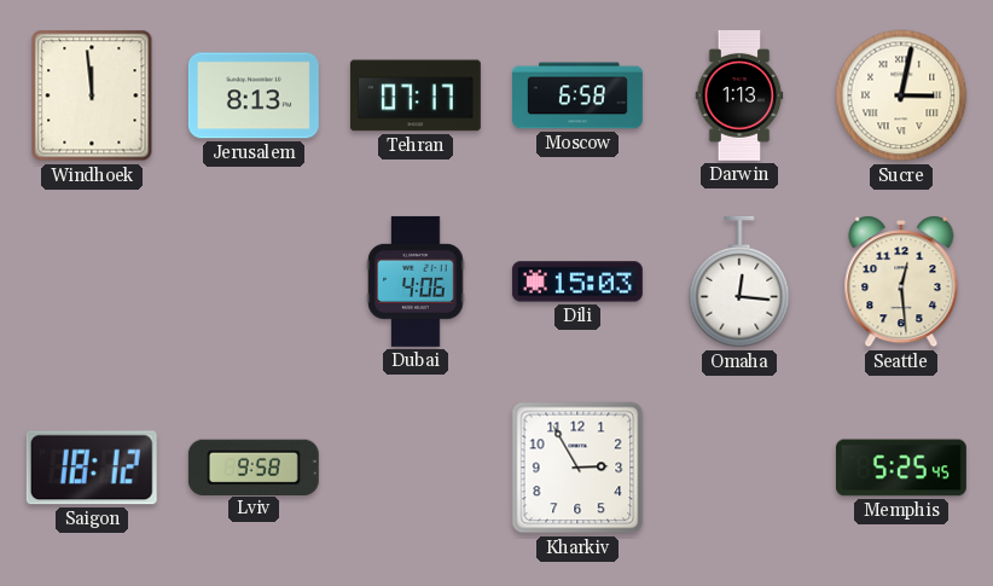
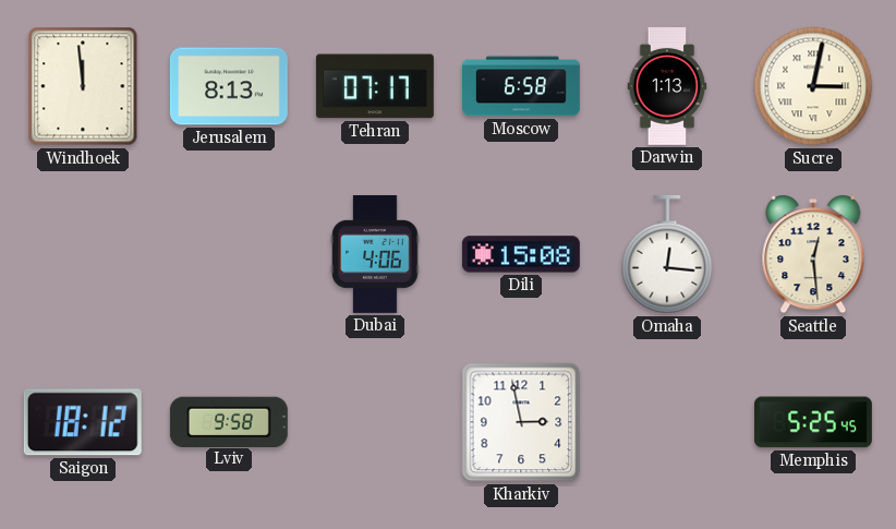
Dili: 15:03 -> 15:08
Kharkiv: 2:55 -> 2:58
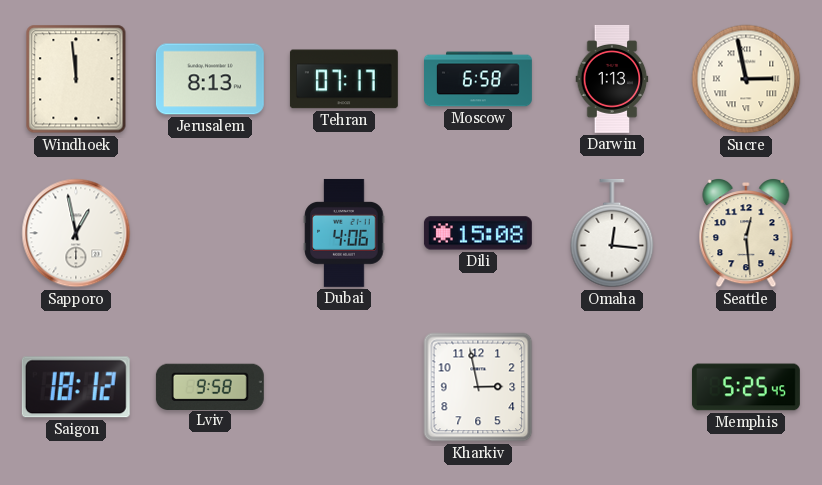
Sucre: 3:02 -> 2:58
Sapporo: none -> 12:58
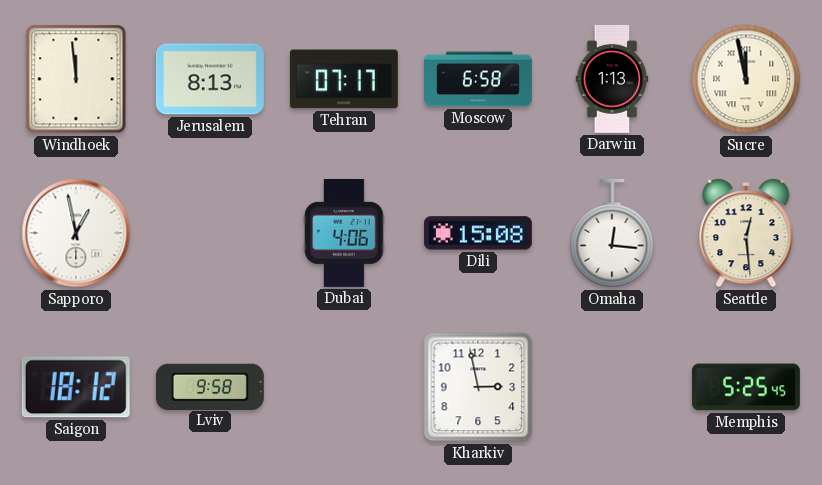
Sucre: 2:58 -> 11:58
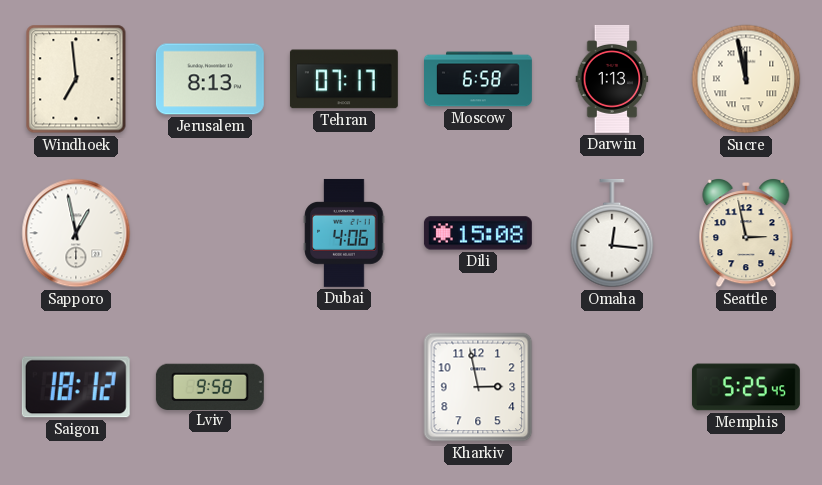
Windhoek: 11:59 -> 6:59
Seattle: 12:29 -> 2:58
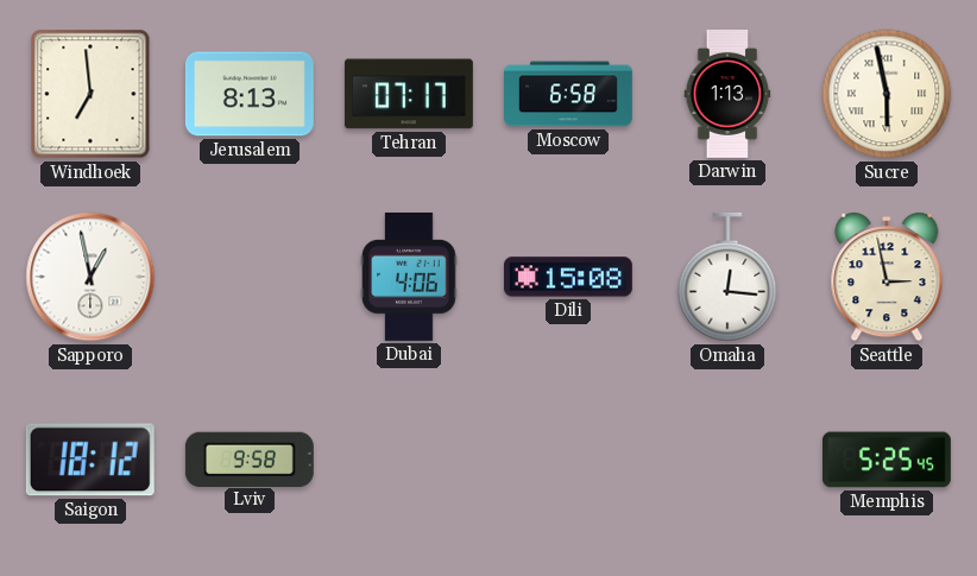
Sucre: 11:58 -> 5:58
Kharkiv: 2:58 -> none
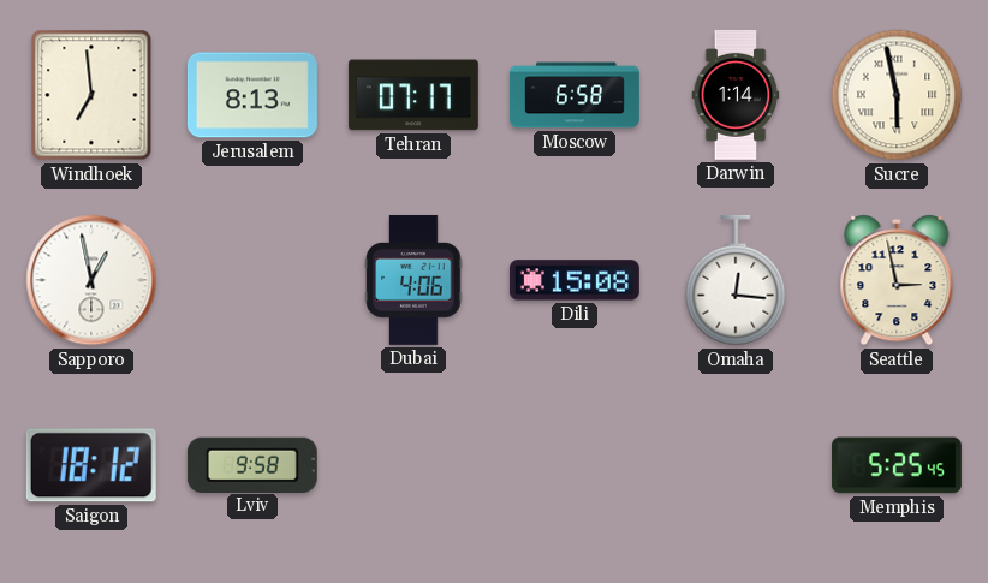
Darwin: 1:13 -> 1:14
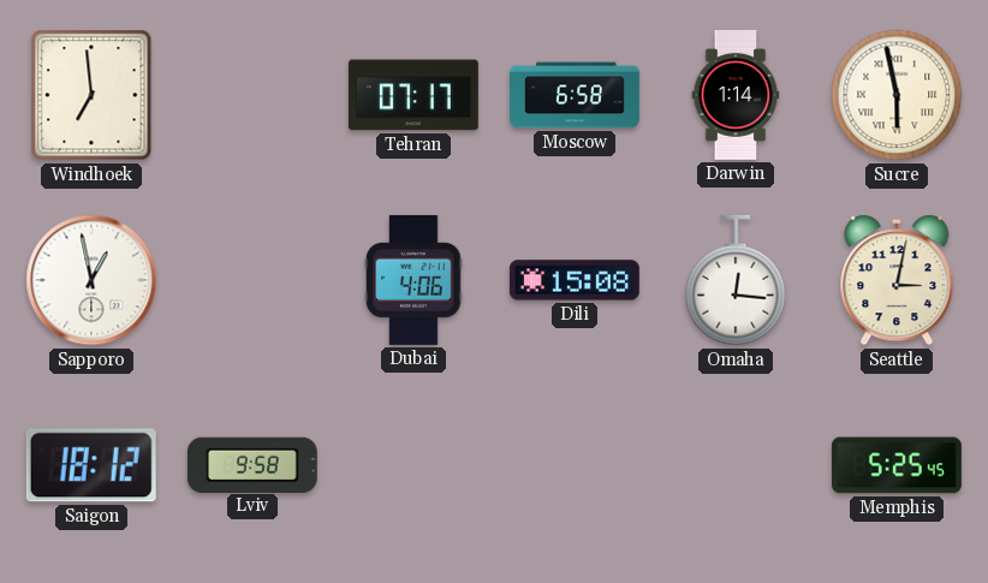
Jerusalem: 8:13 -> none
Seattle: 2:58 -> 3:02
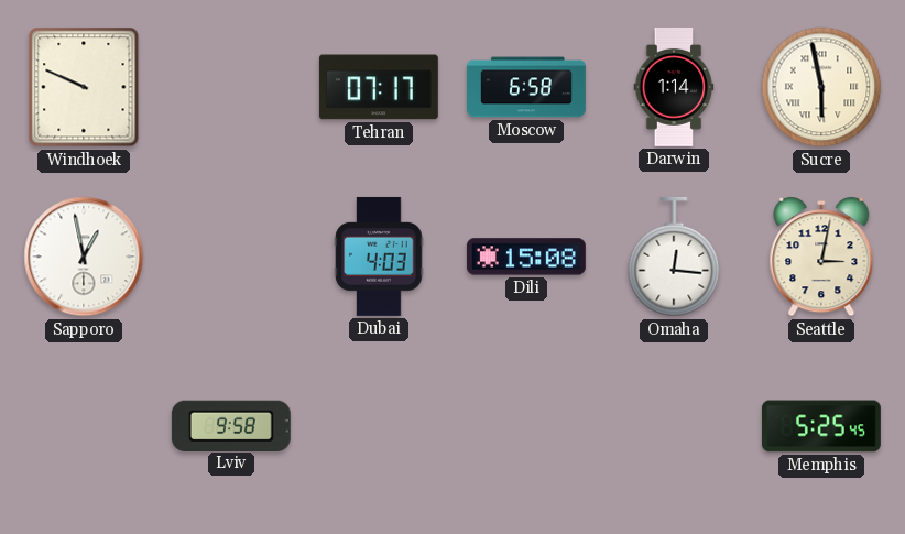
Windhoek: 6:59 -> 9:49
Dubai: 4:06 -> 4:03
Saigon: 18:12 -> none
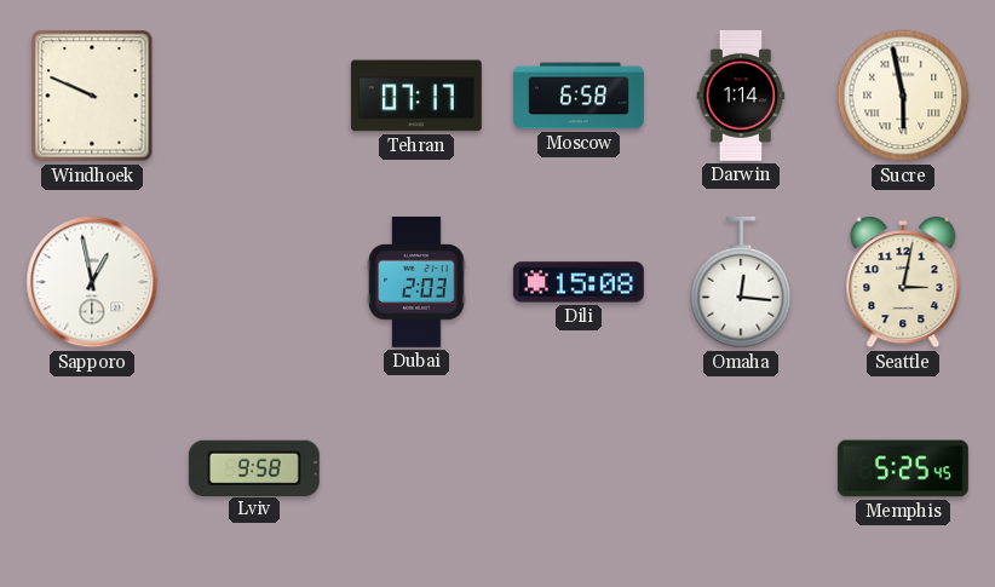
Dubai: 4:03 -> 2:03
